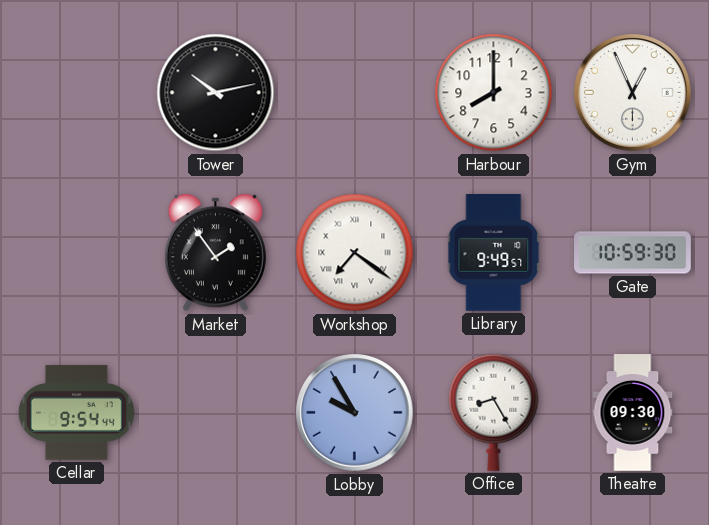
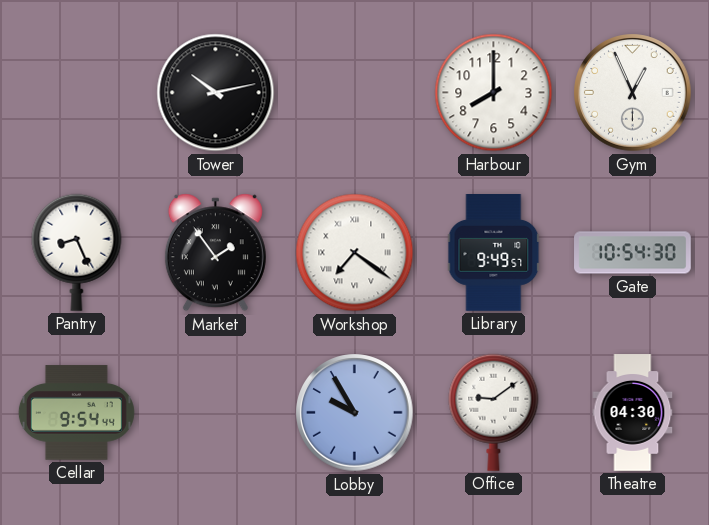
Pantry: none -> 8:26
Gate: 10:59 -> 10:54
Office: 8:25 -> 9:09
Theatre: 09:30 -> 04:30
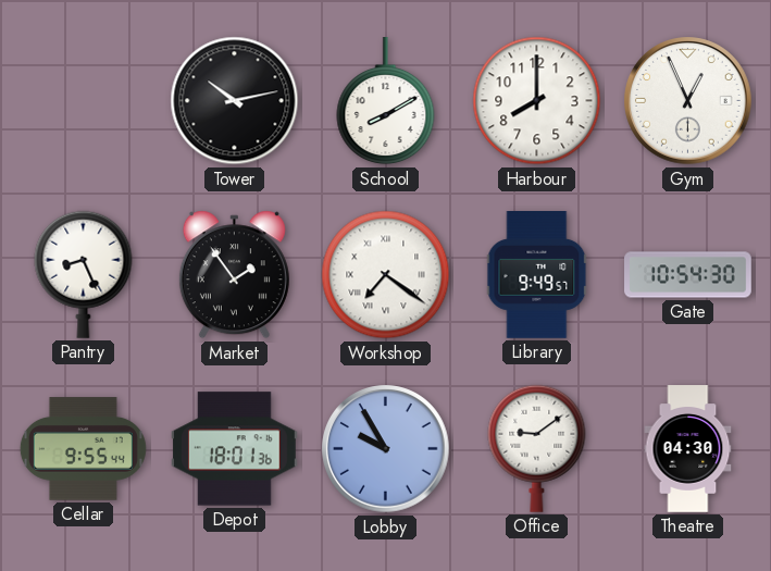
School: none -> 8:10
Cellar: 9:54 -> 9:55
Depot: none -> 18:01
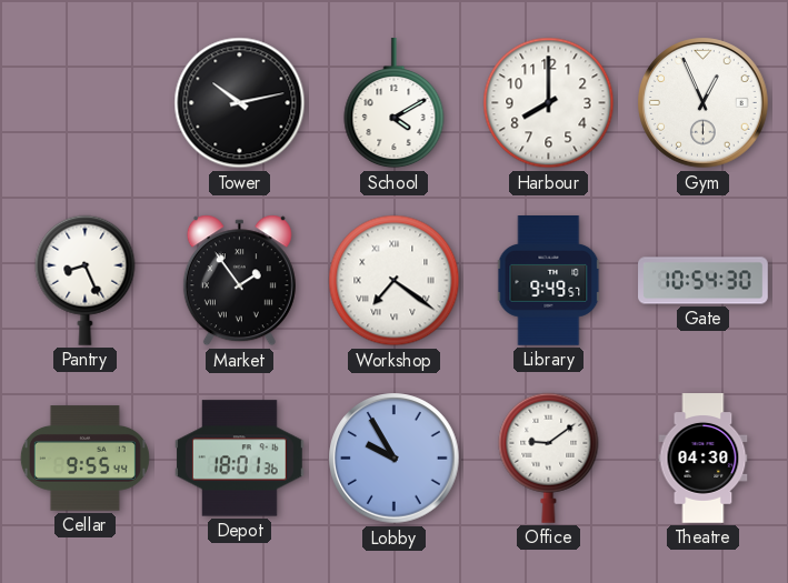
School: 8:10 -> 4:10
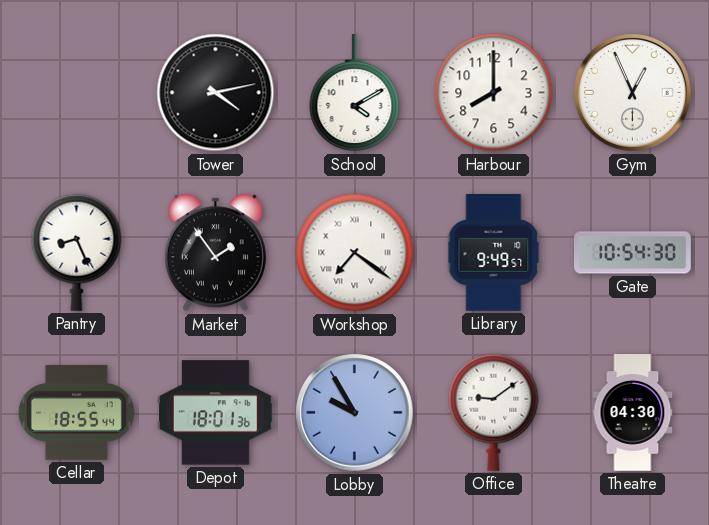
Tower: 10:13 -> 4:13
Cellar: 9:55 -> 18:55
